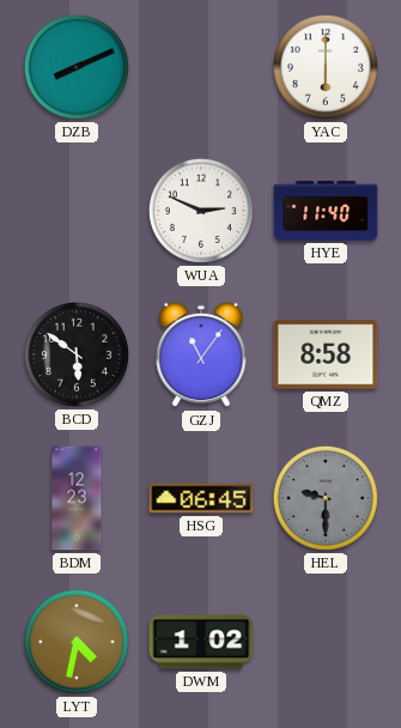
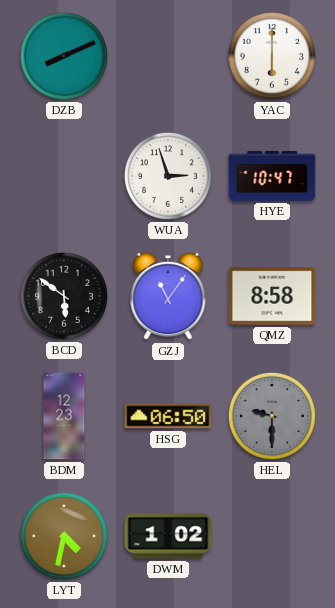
WUA: 2:49 -> 2:57
HYE: 11:40 -> 10:47
HSG: 06:45 -> 06:50
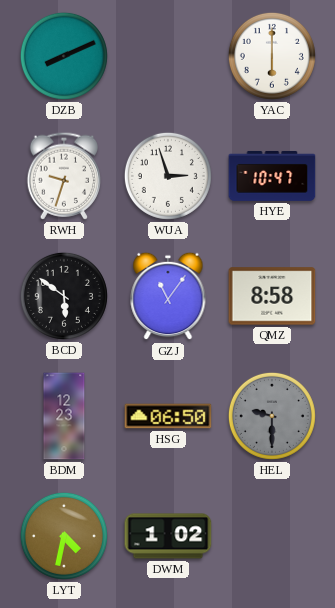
RWH: none -> 9:33
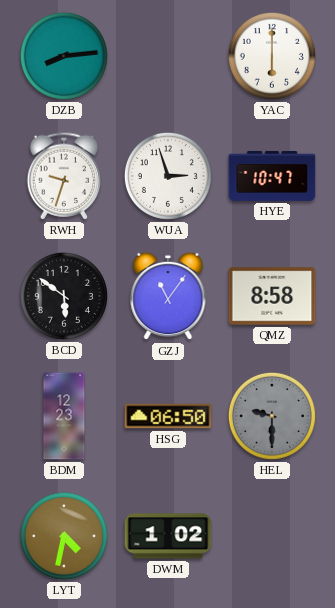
DZB: 8:11 -> 8:14
